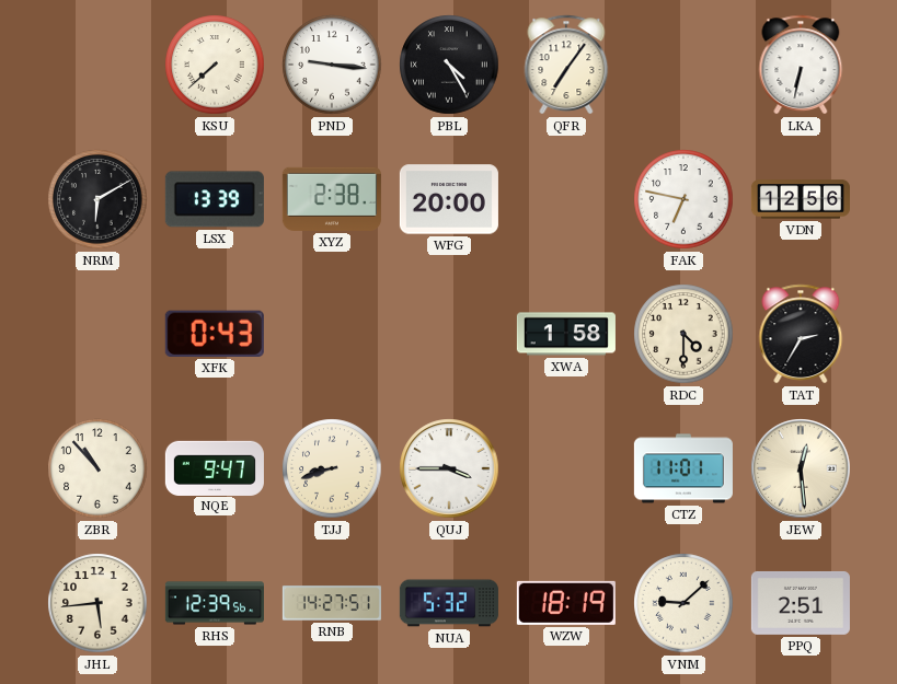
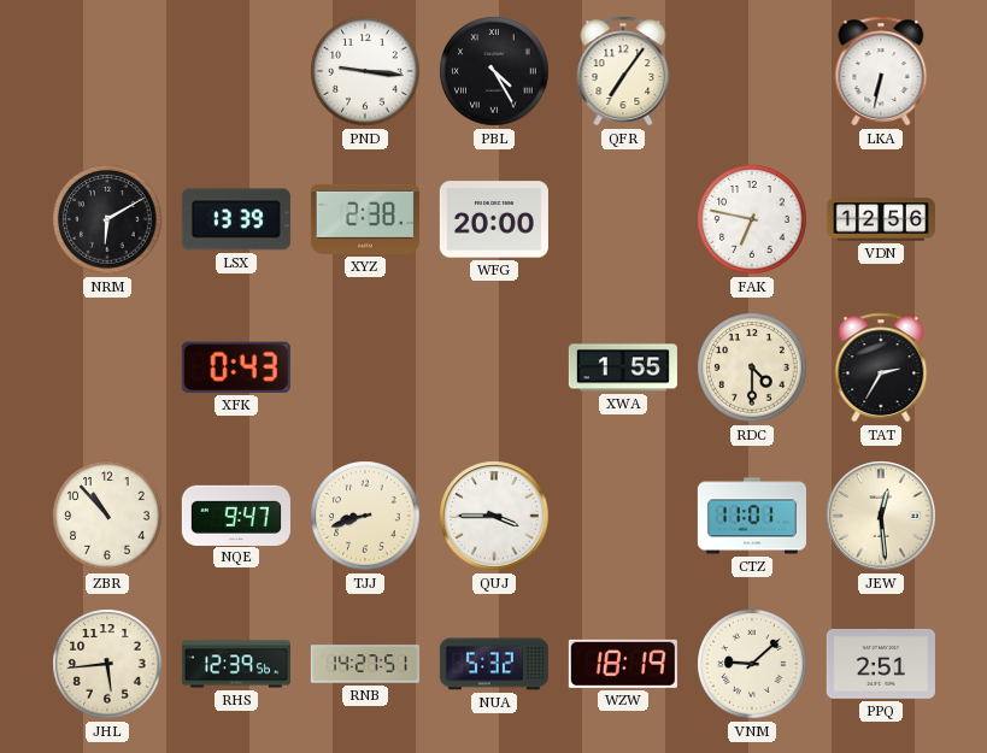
KSU: 7:38 -> none
XWA: 1:58 -> 1:55
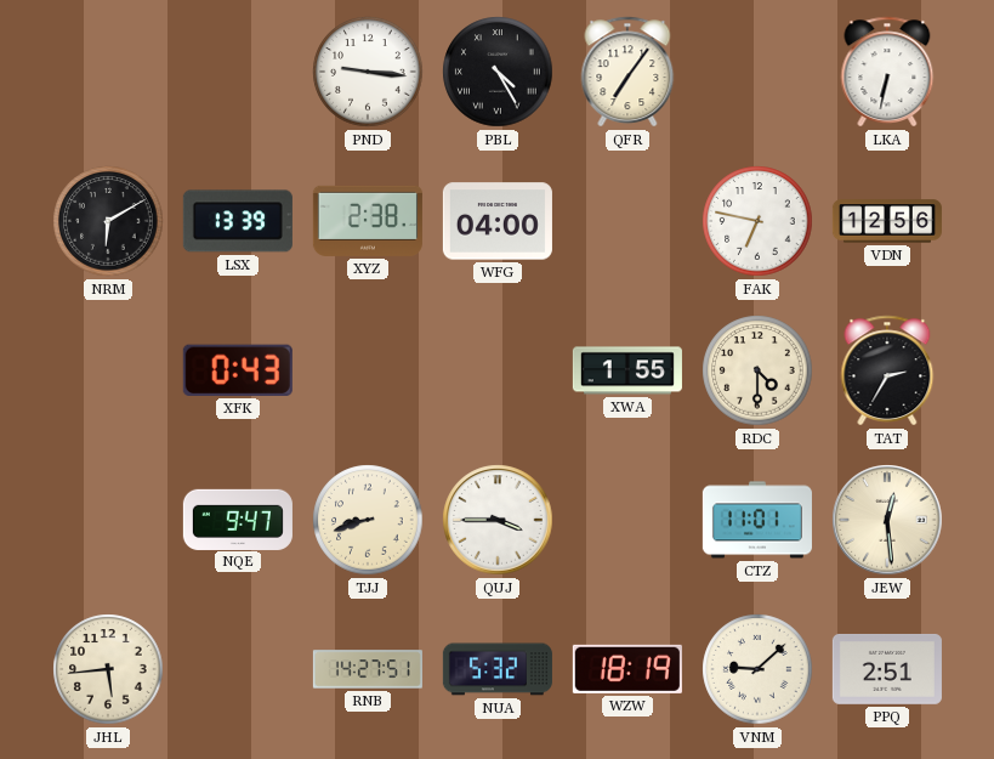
WFG: 20:00 -> 04:00
ZBR: 10:53 -> none
RHS: 12:39 -> none
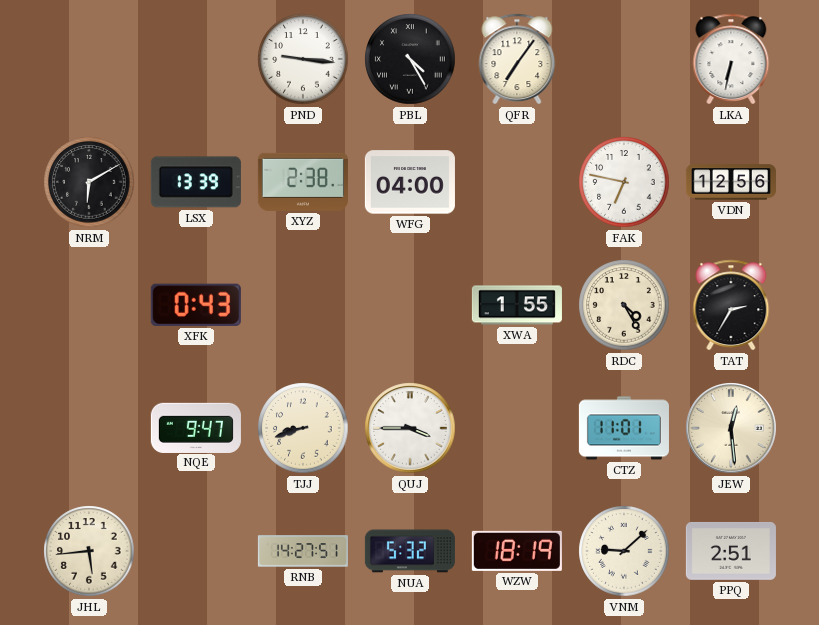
RDC: 4:30 -> 4:25
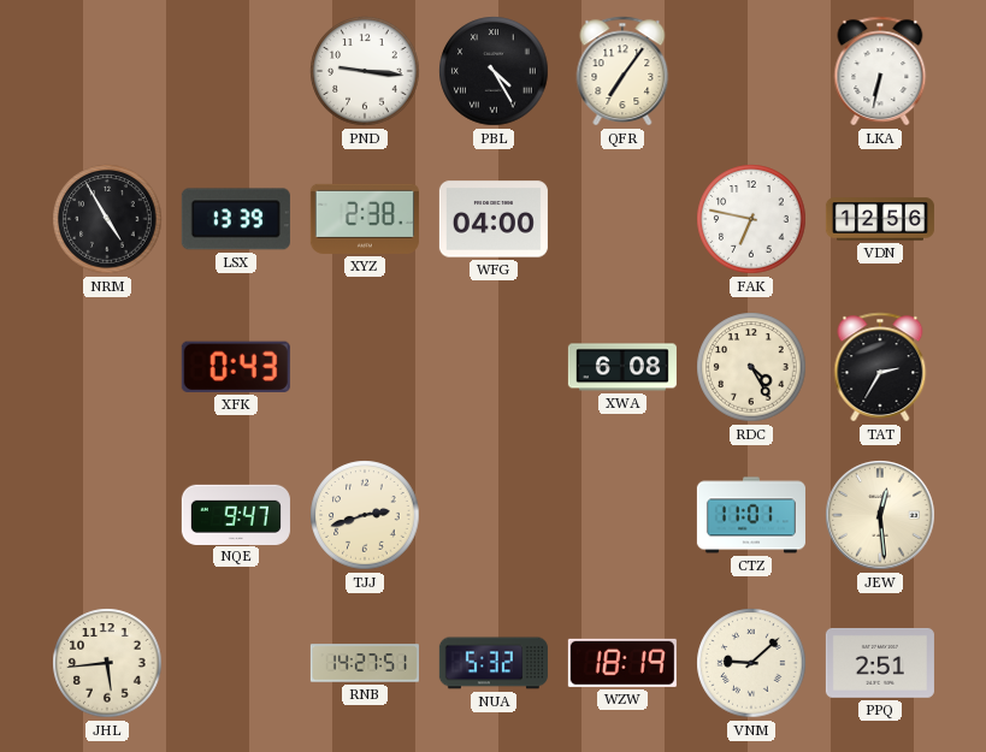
NRM: 6:10 -> 4:55
XWA: 1:55 -> 6:08
TJJ: 8:42 -> 2:42
QUJ: 3:45 -> none
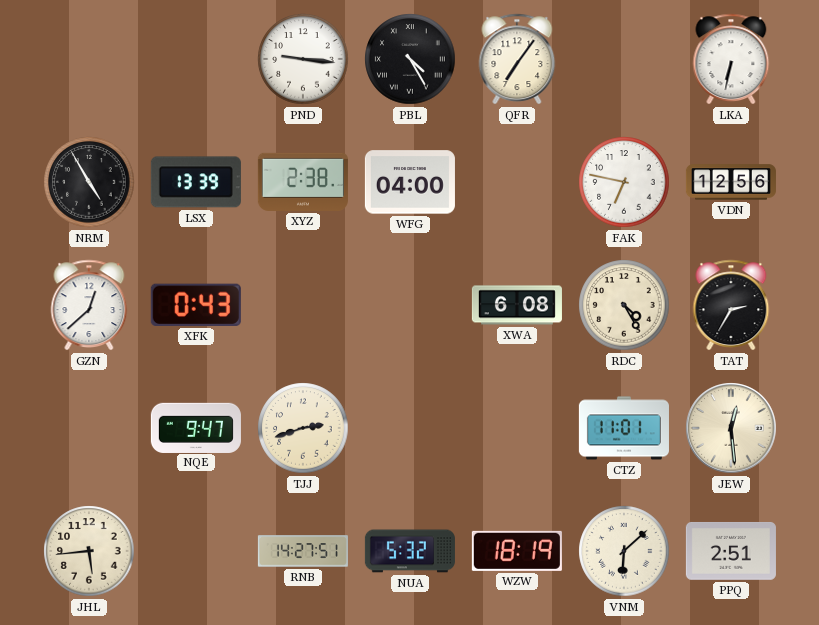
GZN: none -> 12:38
VNM: 9:08 -> 6:08
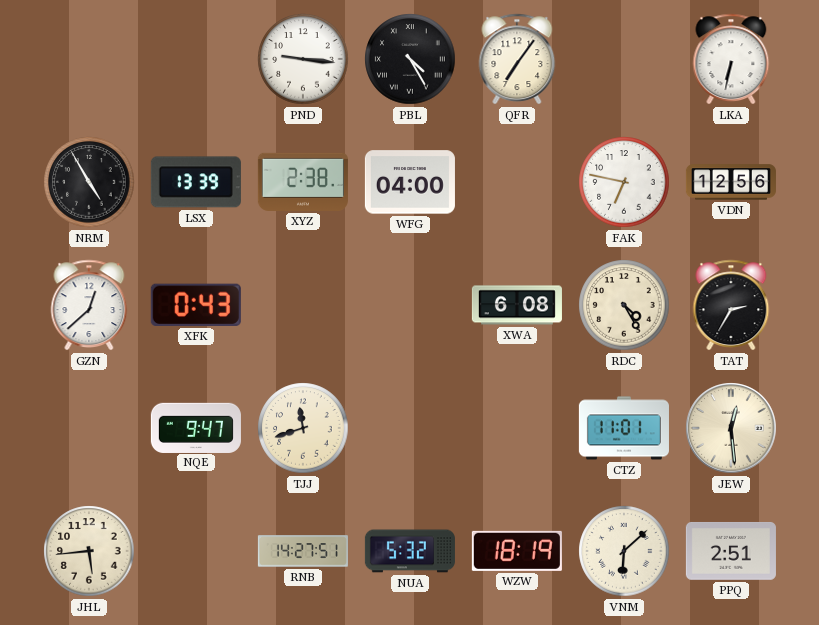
TJJ: 2:42 -> 11:42
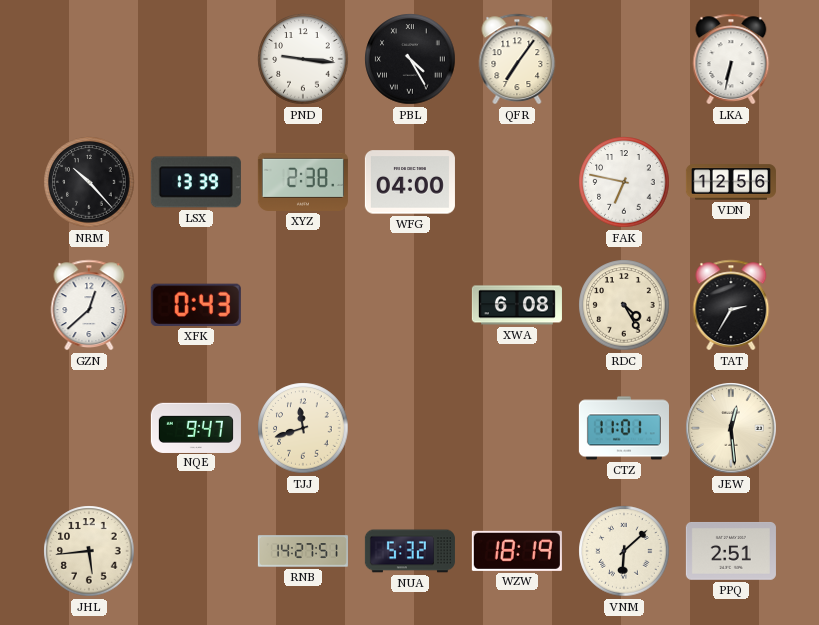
NRM: 4:55 -> 10:23
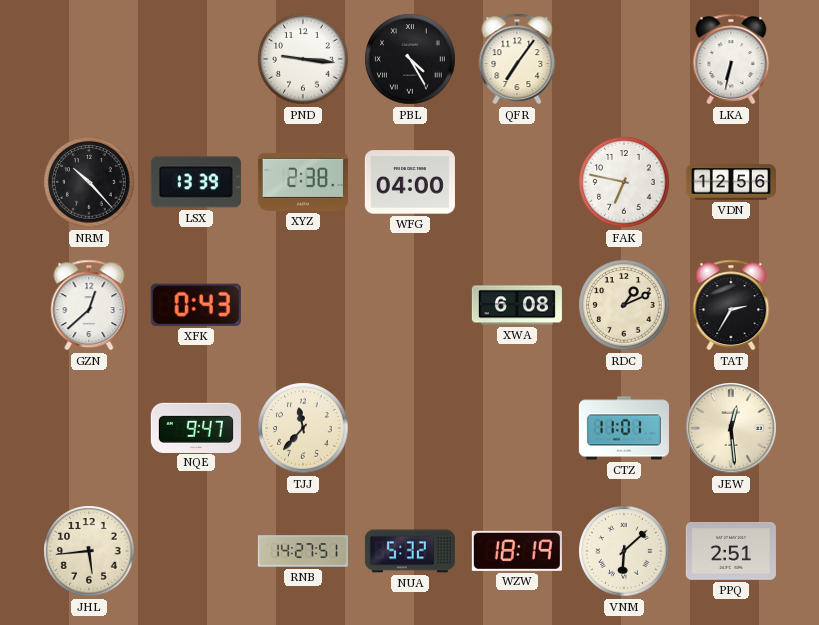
RDC: 4:25 -> 1:11
TJJ: 11:42 -> 11:37
